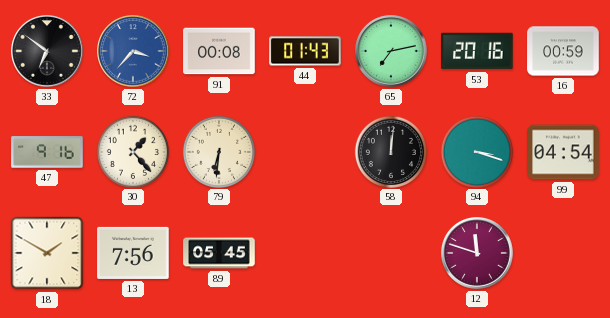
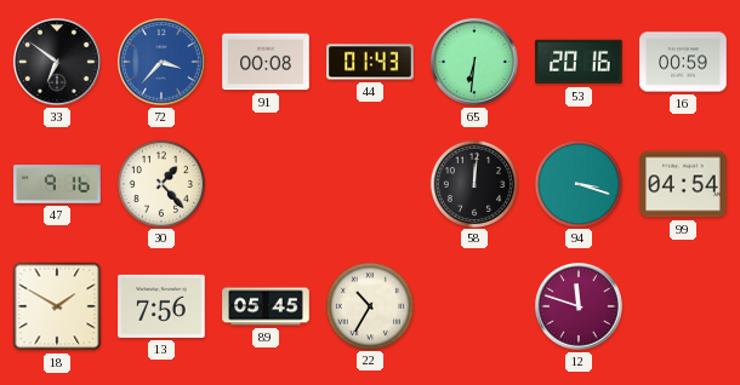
65: 7:13 -> 6:31
79: 6:31 -> none
22: none -> 10:35
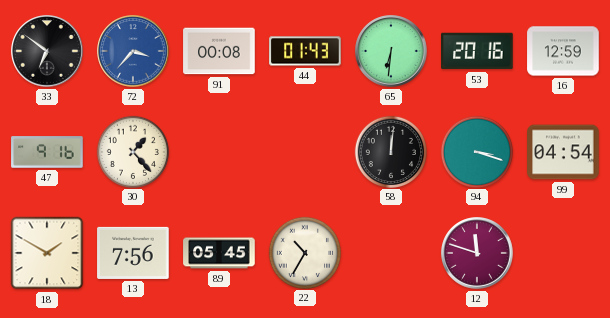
16: 00:59 -> 12:59
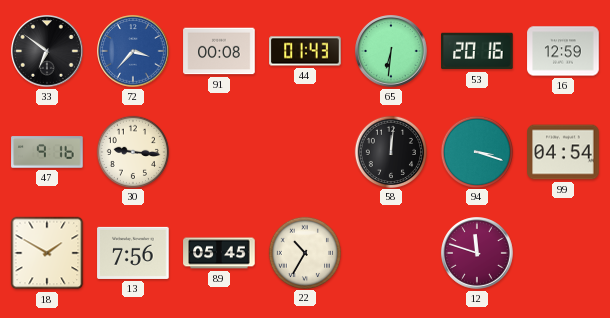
30: 1:23 -> 9:16
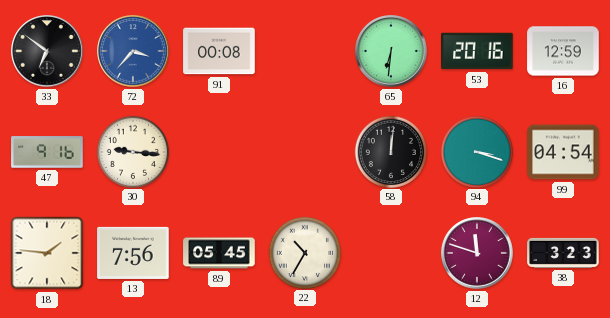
44: 01:43 -> none
18: 1:50 -> 1:46
38: none -> 3:23
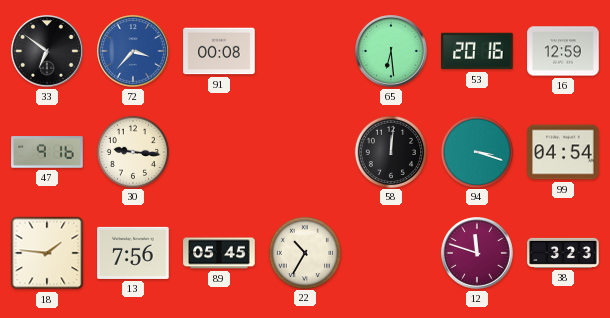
65: 6:31 -> 6:29
